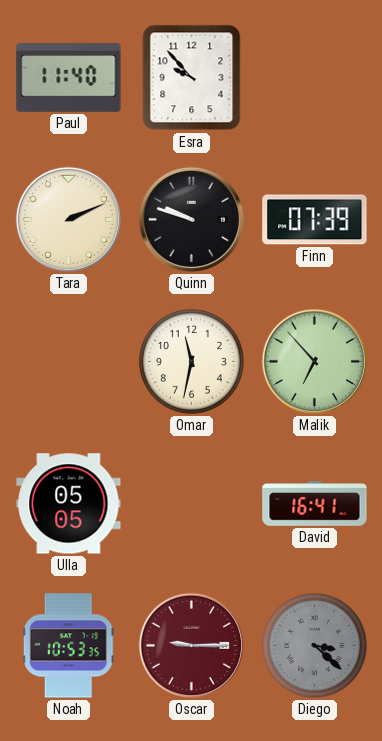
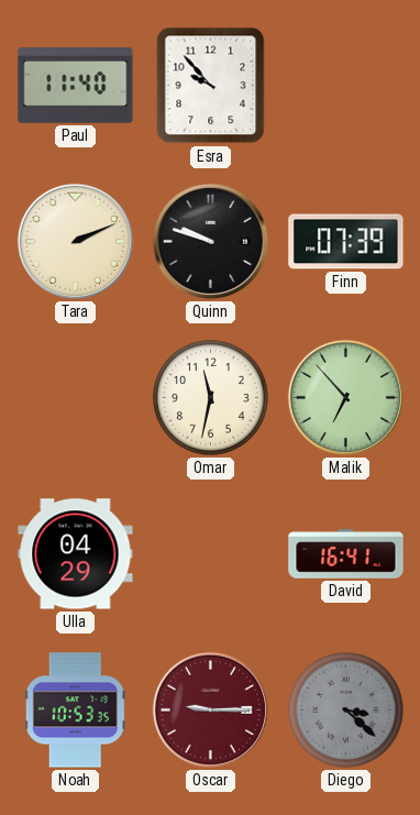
Ulla: 05:05 -> 04:29
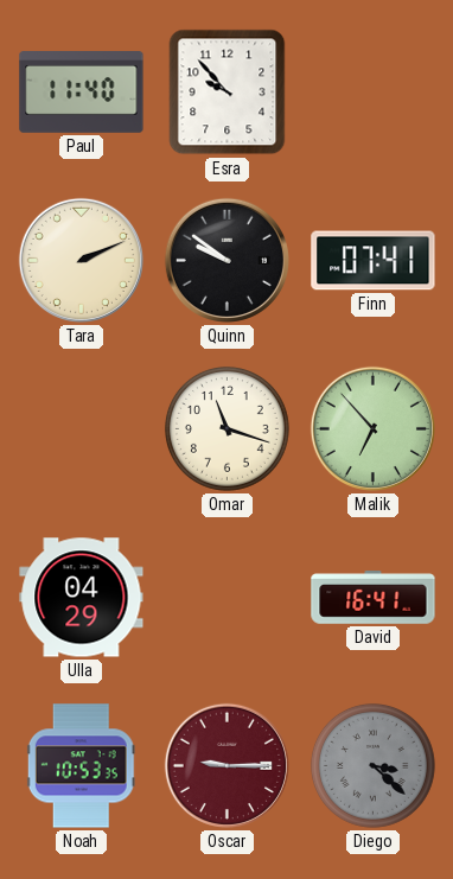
Quinn: 9:48 -> 9:51
Finn: 07:39 -> 07:41
Omar: 11:32 -> 11:18
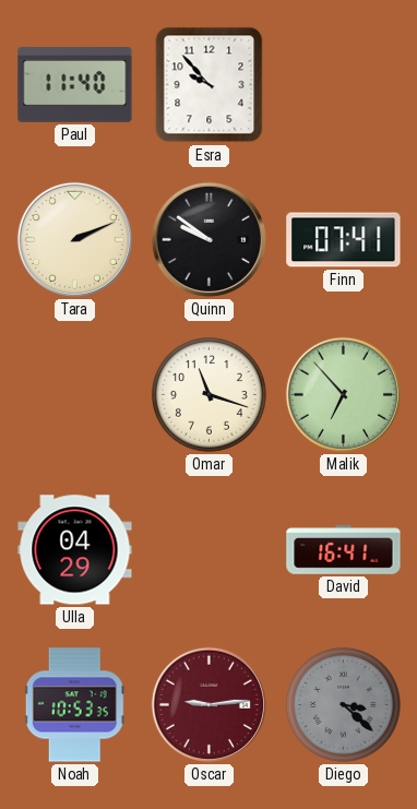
Oscar: 9:15 -> 9:14
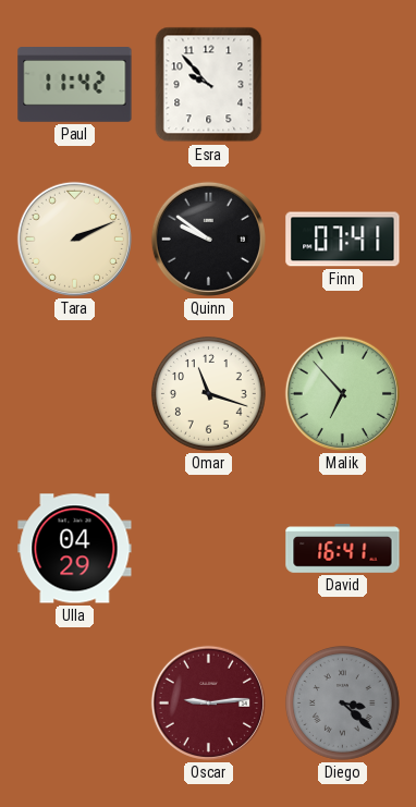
Paul: 11:40 -> 11:42
Noah: 10:53 -> none
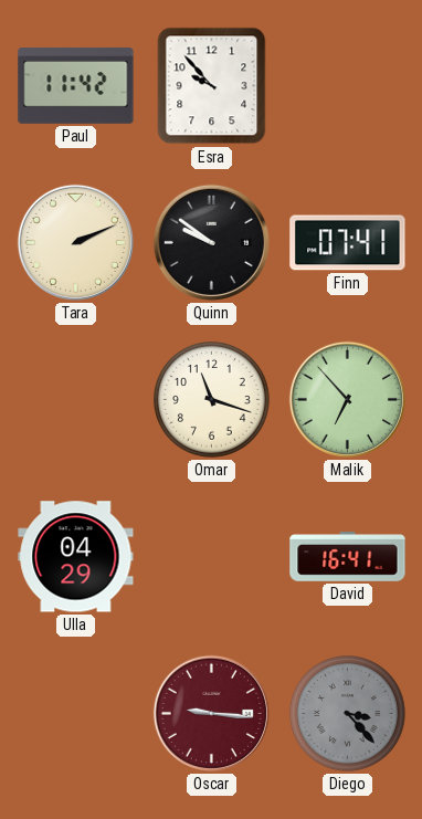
Oscar: 9:14 -> 9:16
Diego: 3:22 -> 3:23
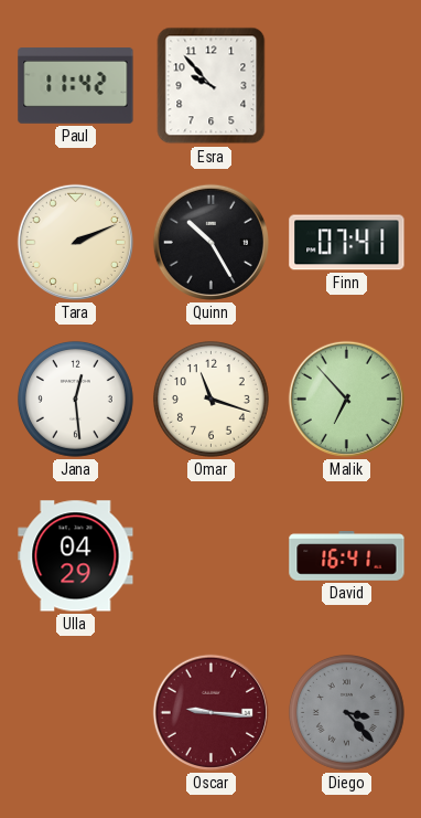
Quinn: 9:51 -> 10:25
Jana: none -> 12:29
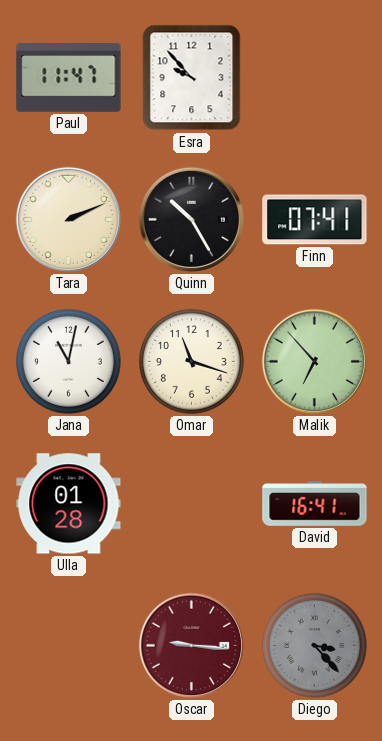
Paul: 11:42 -> 11:47
Jana: 12:29 -> 11:02
Ulla: 04:29 -> 01:28
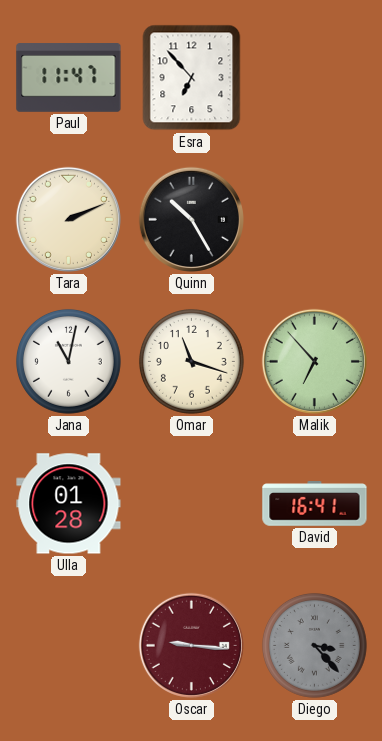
Esra: 9:53 -> 6:53
Finn: 07:41 -> none
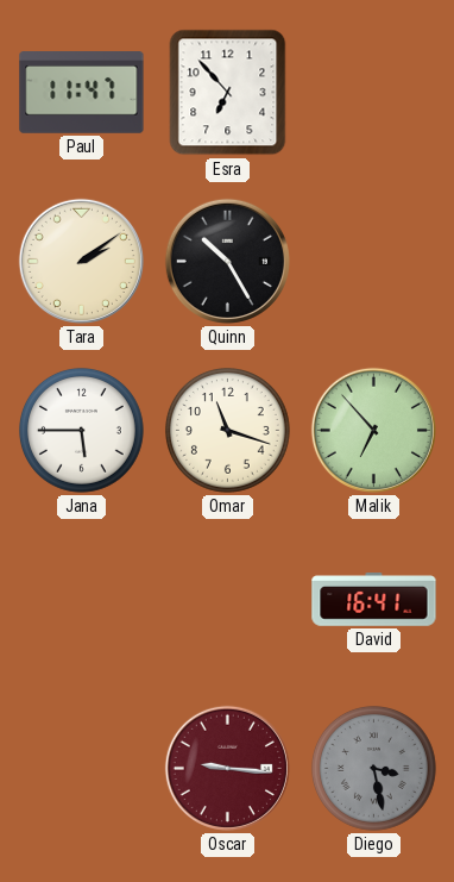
Tara: 2:11 -> 2:09
Jana: 11:02 -> 5:45
Ulla: 01:28 -> none
Diego: 3:23 -> 3:28
